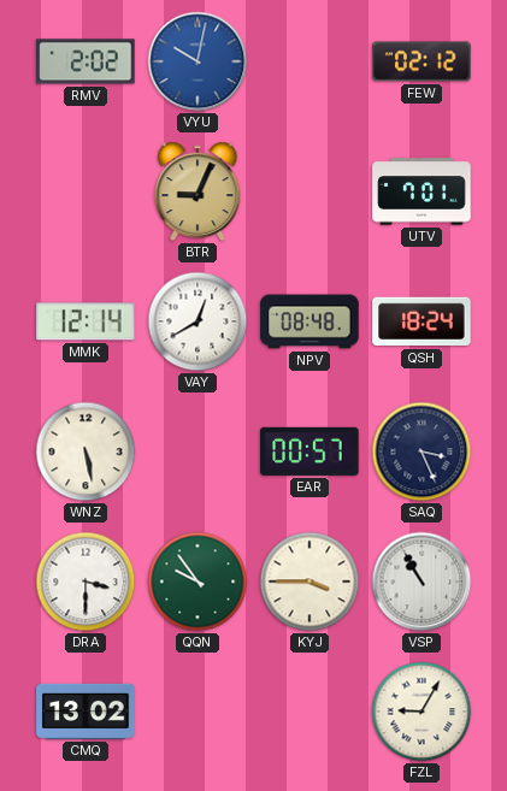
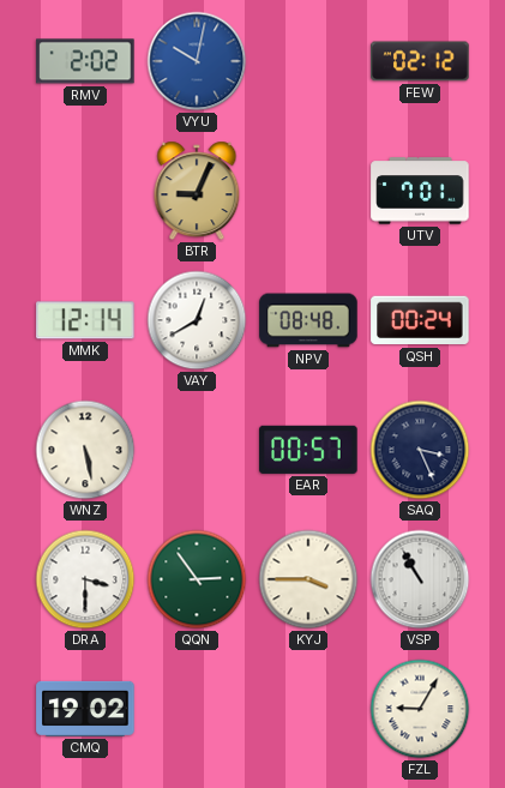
QSH: 18:24 -> 00:24
QQN: 9:54 -> 2:54
CMQ: 13:02 -> 19:02
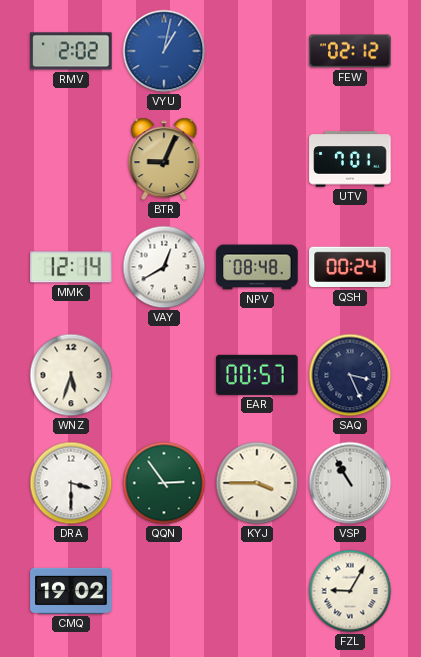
VYU: 10:02 -> 1:02
WNZ: 5:28 -> 5:33
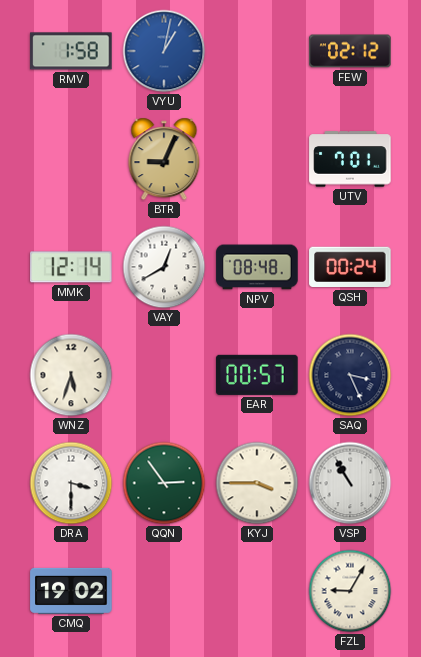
RMV: 2:02 -> 1:58
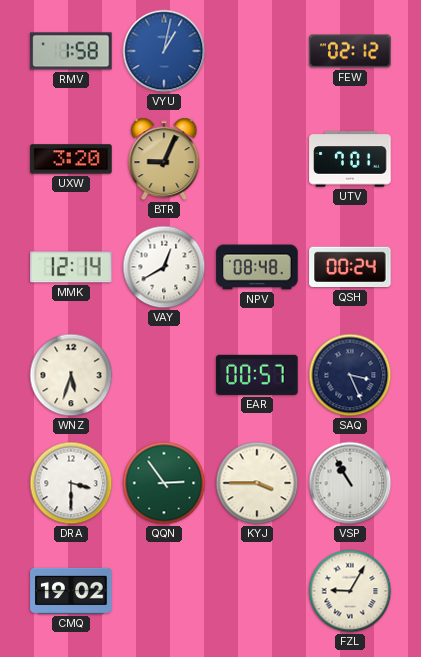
UXW: none -> 3:20
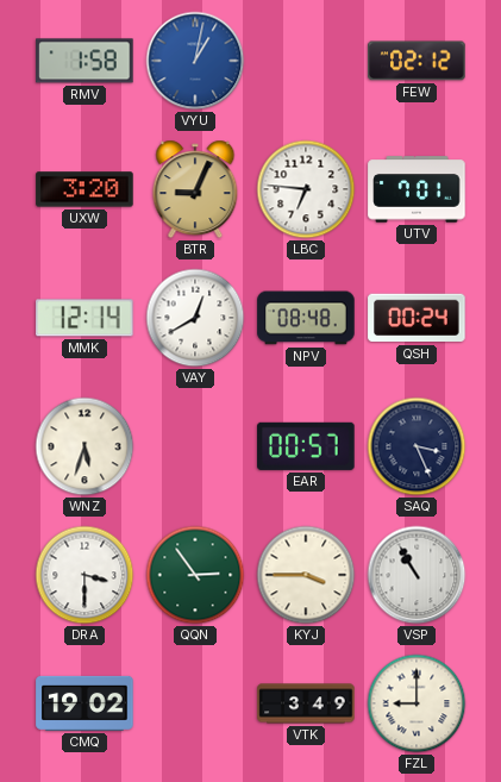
LBC: none -> 6:46
VTK: none -> 3:49
FZL: 9:05 -> 9:00
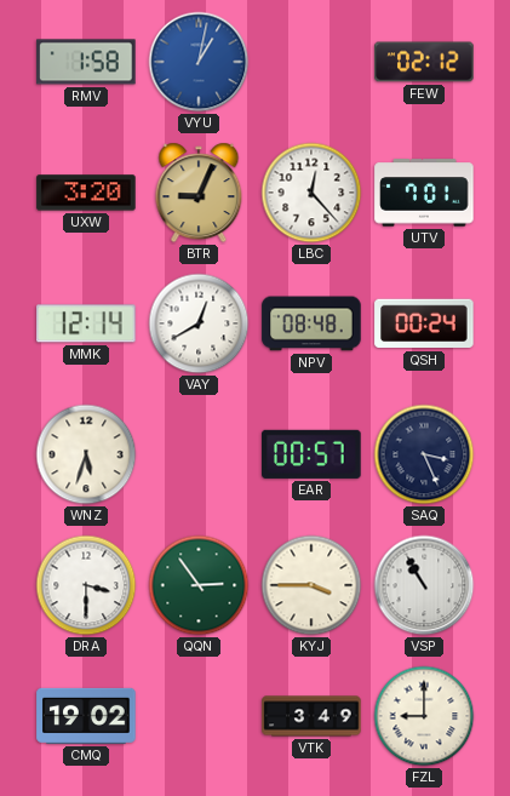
LBC: 6:46 -> 12:23
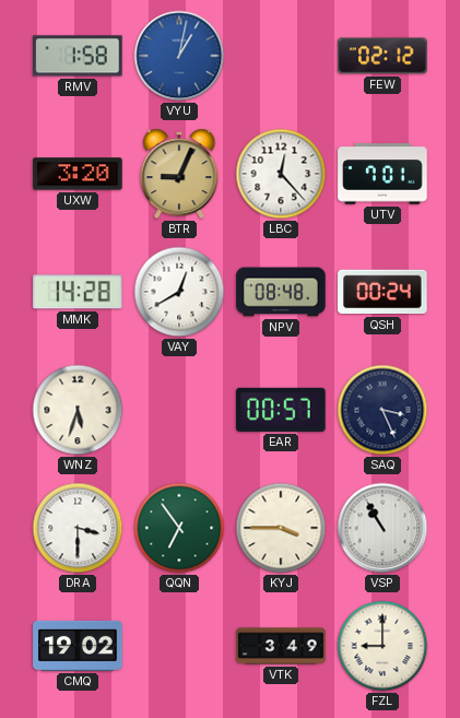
MMK: 12:14 -> 14:28
QQN: 2:54 -> 6:54
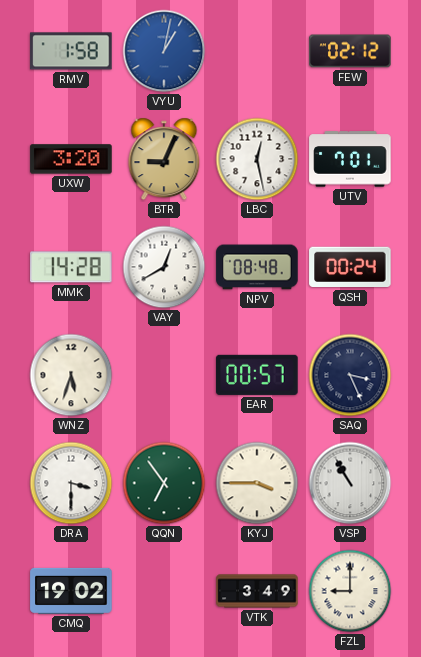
LBC: 12:23 -> 12:28
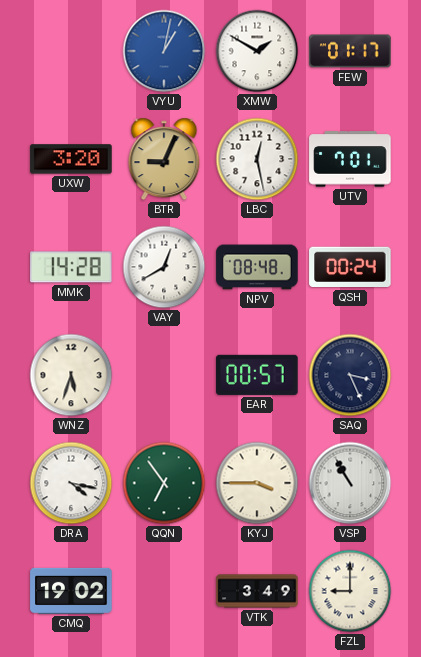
RMV: 1:58 -> none
XMW: none -> 1:50
FEW: 02:12 -> 01:17
DRA: 3:30 -> 4:17
